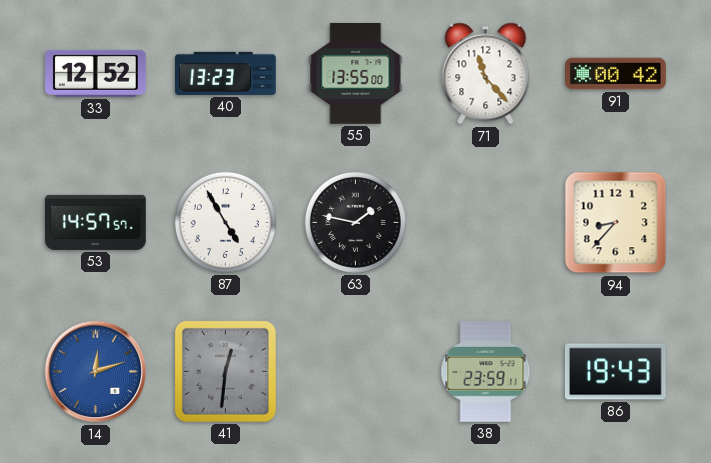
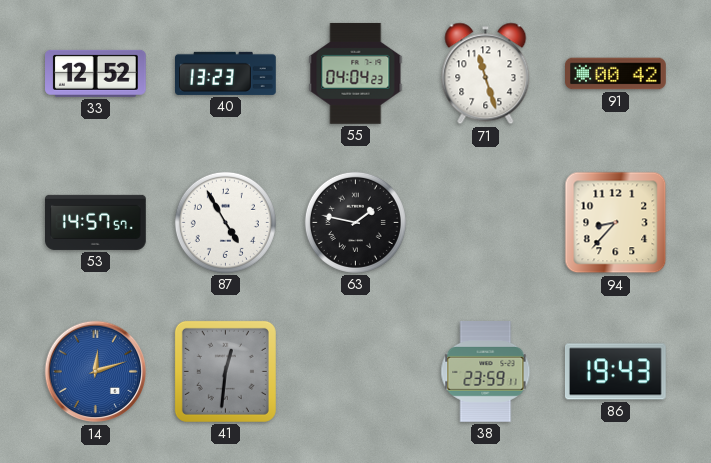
55: 13:55 -> 04:04
71: 11:23 -> 11:27
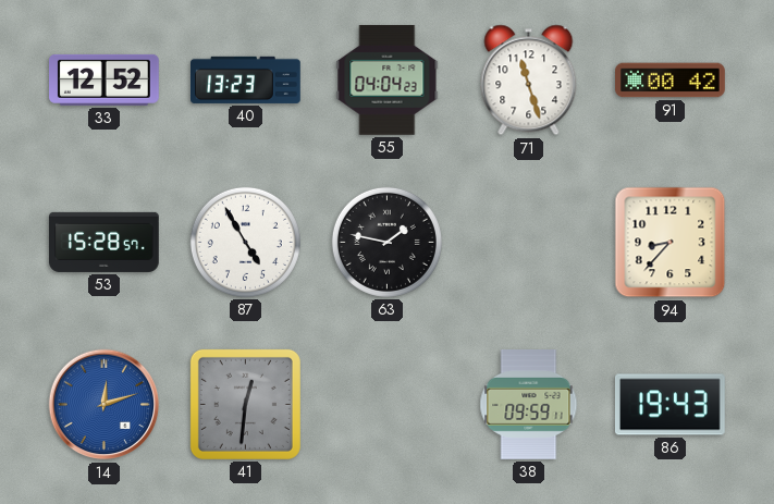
53: 14:57 -> 15:28
38: 23:59 -> 09:59
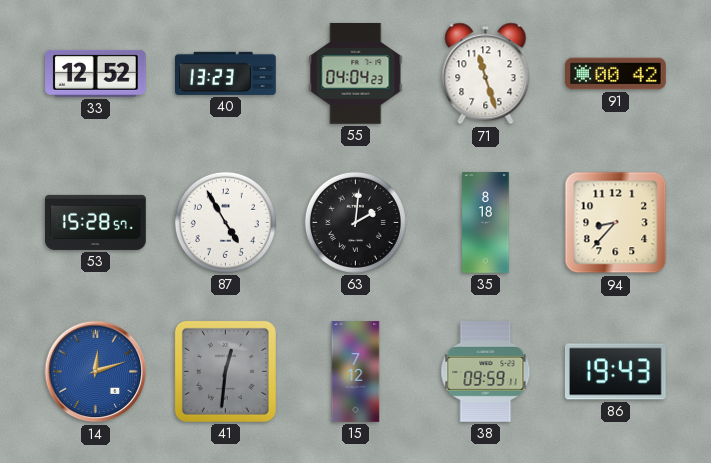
63: 1:47 -> 2:01
35: none -> 8:18
15: none -> 7:12
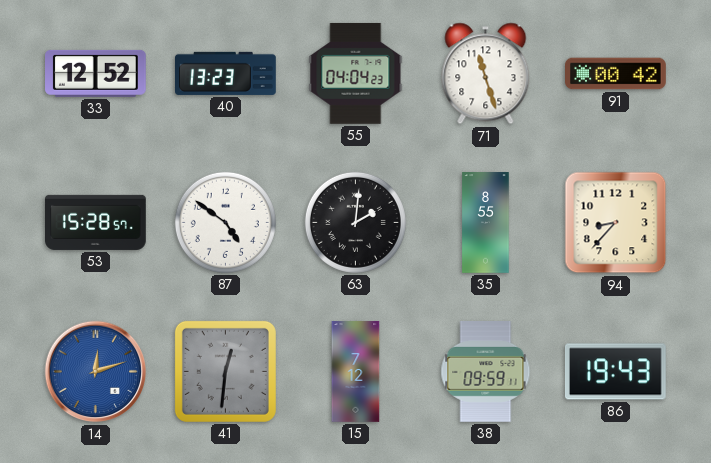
87: 4:55 -> 4:51
35: 8:18 -> 8:55
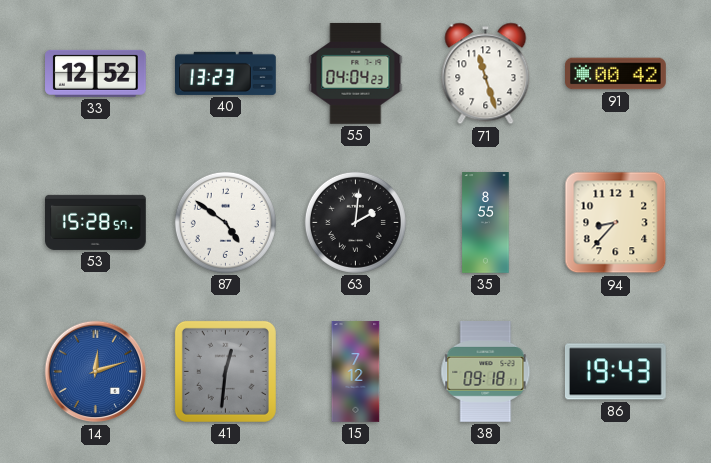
38: 09:59 -> 09:18
